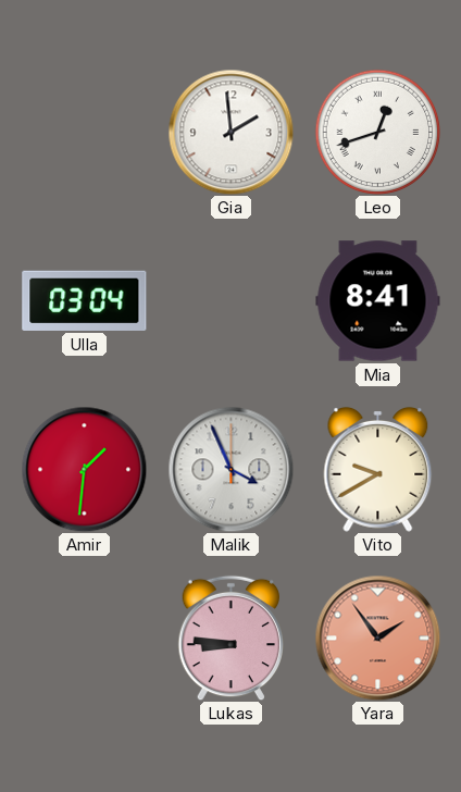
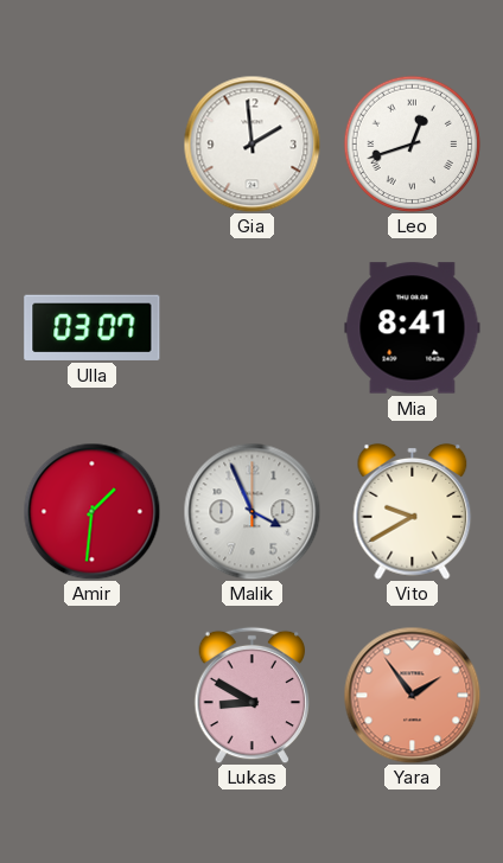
Ulla: 03:04 -> 03:07
Lukas: 8:46 -> 8:50
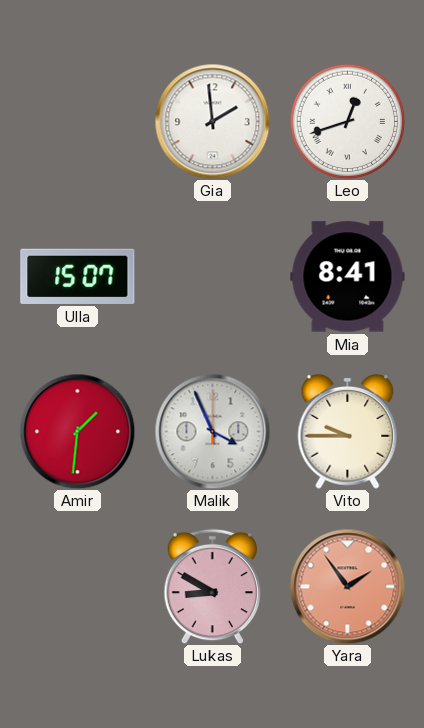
Ulla: 03:07 -> 15:07
Vito: 9:40 -> 9:45
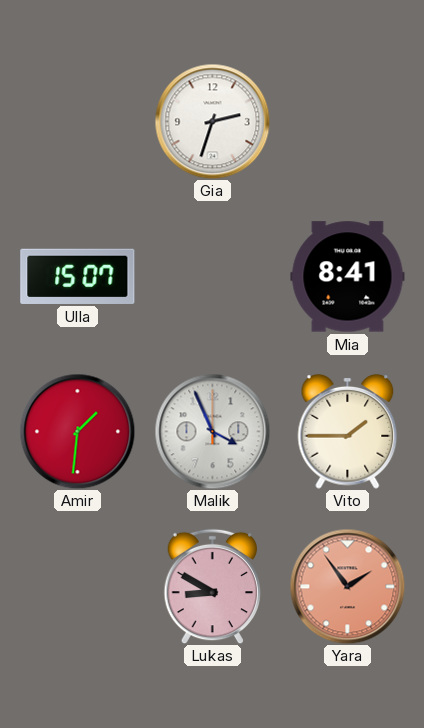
Gia: 1:59 -> 2:33
Leo: 12:42 -> none
Vito: 9:45 -> 1:45
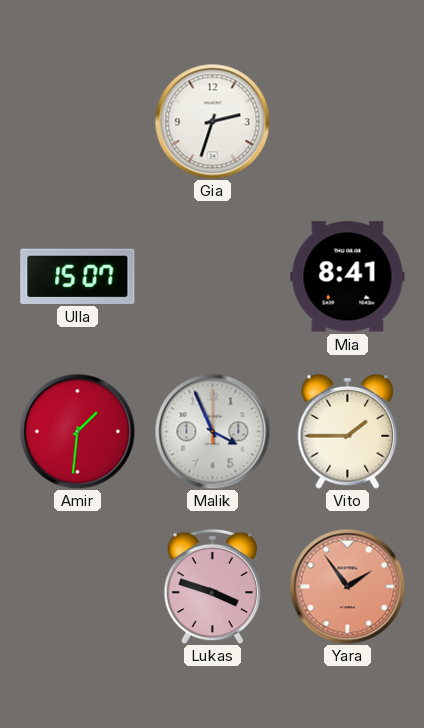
Lukas: 8:50 -> 3:48
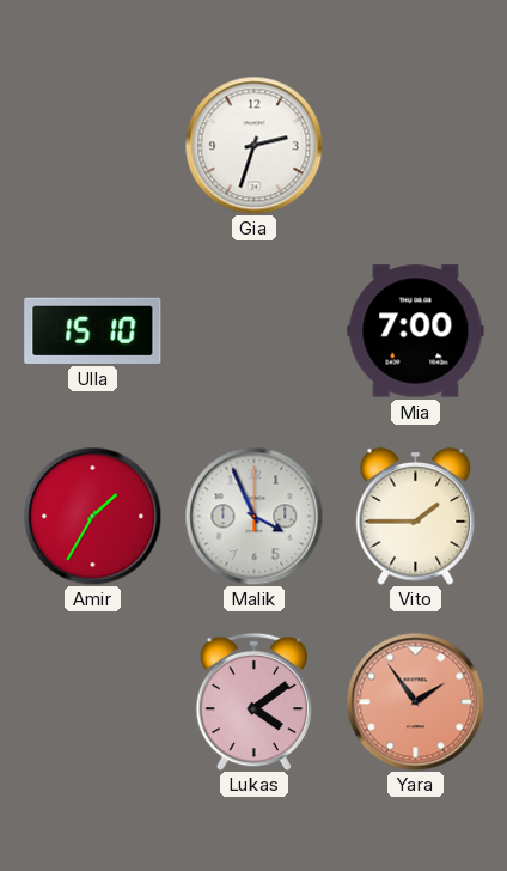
Ulla: 15:07 -> 15:10
Mia: 8:41 -> 7:00
Amir: 1:31 -> 1:35
Lukas: 3:48 -> 4:09
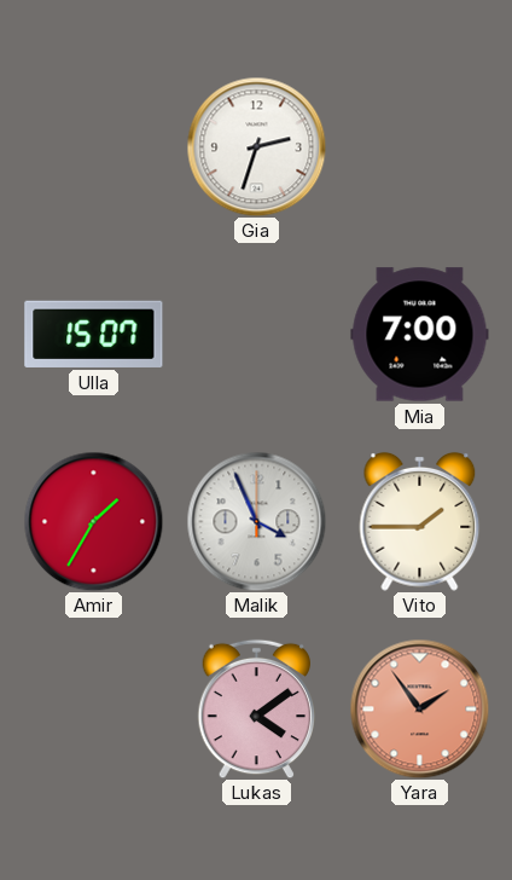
Ulla: 15:10 -> 15:07
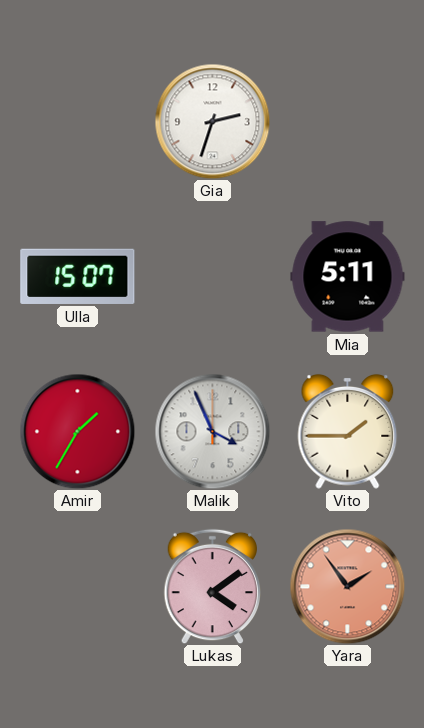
Mia: 7:00 -> 5:11
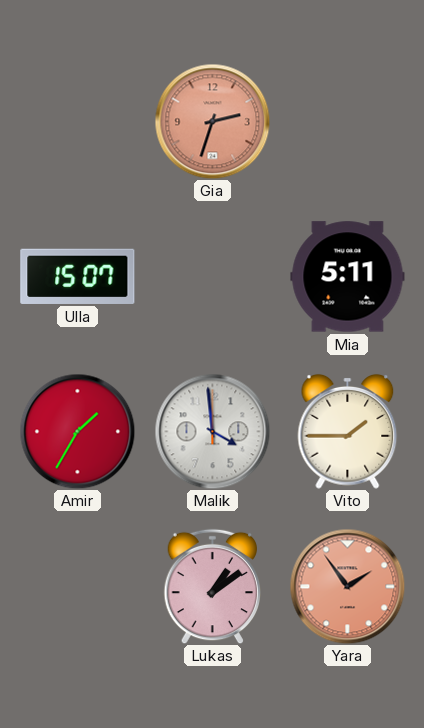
Gia dial: white -> salmon
Malik: 3:56 -> 3:59
Lukas: 4:09 -> 1:09
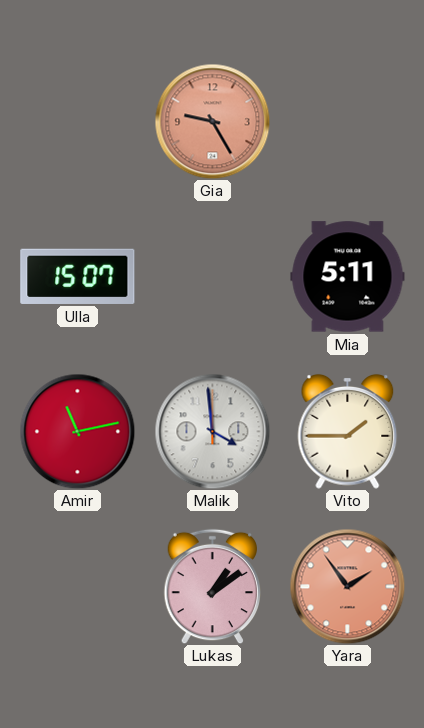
Gia: 2:33 -> 9:25
Amir: 1:35 -> 11:13
